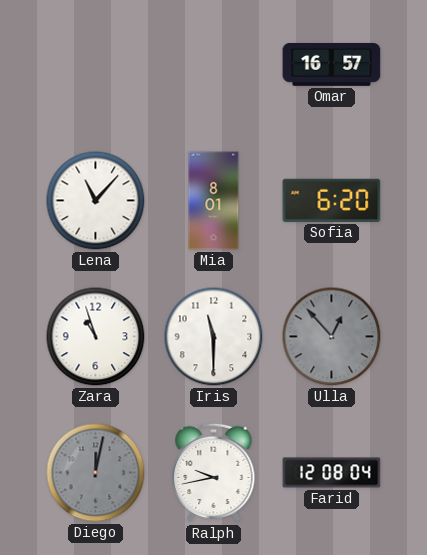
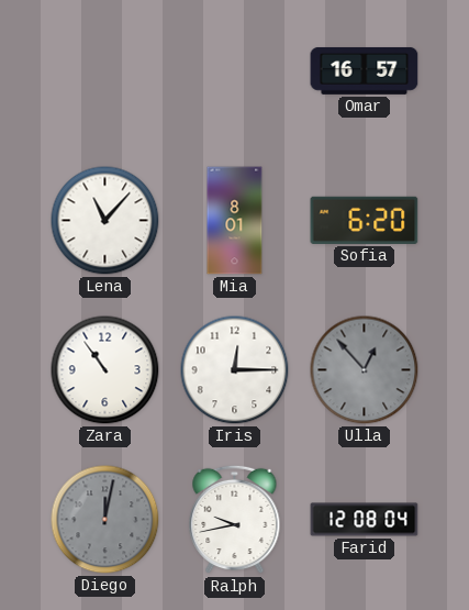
Zara: 10:57 -> 10:54
Iris: 11:30 -> 12:15
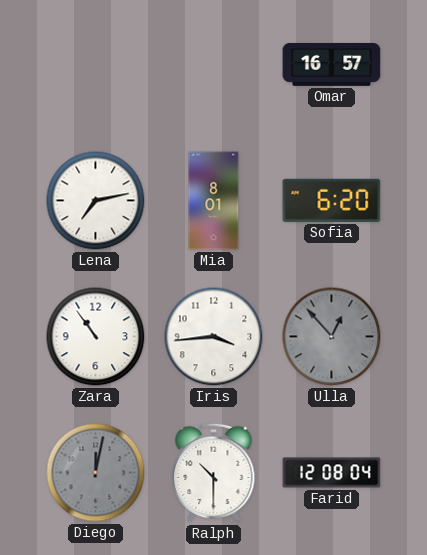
Lena: 11:07 -> 7:13
Iris: 12:15 -> 3:44
Ralph: 9:43 -> 10:30
